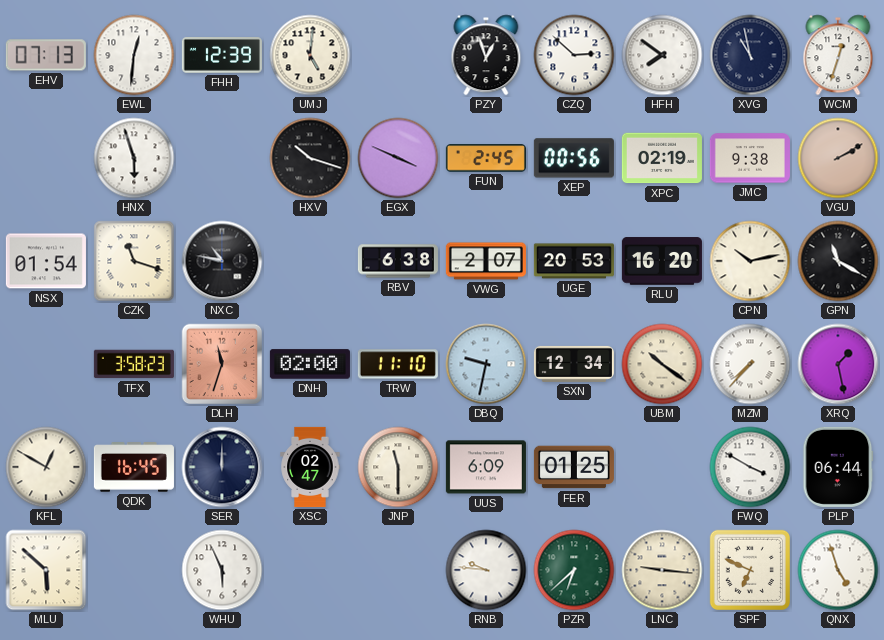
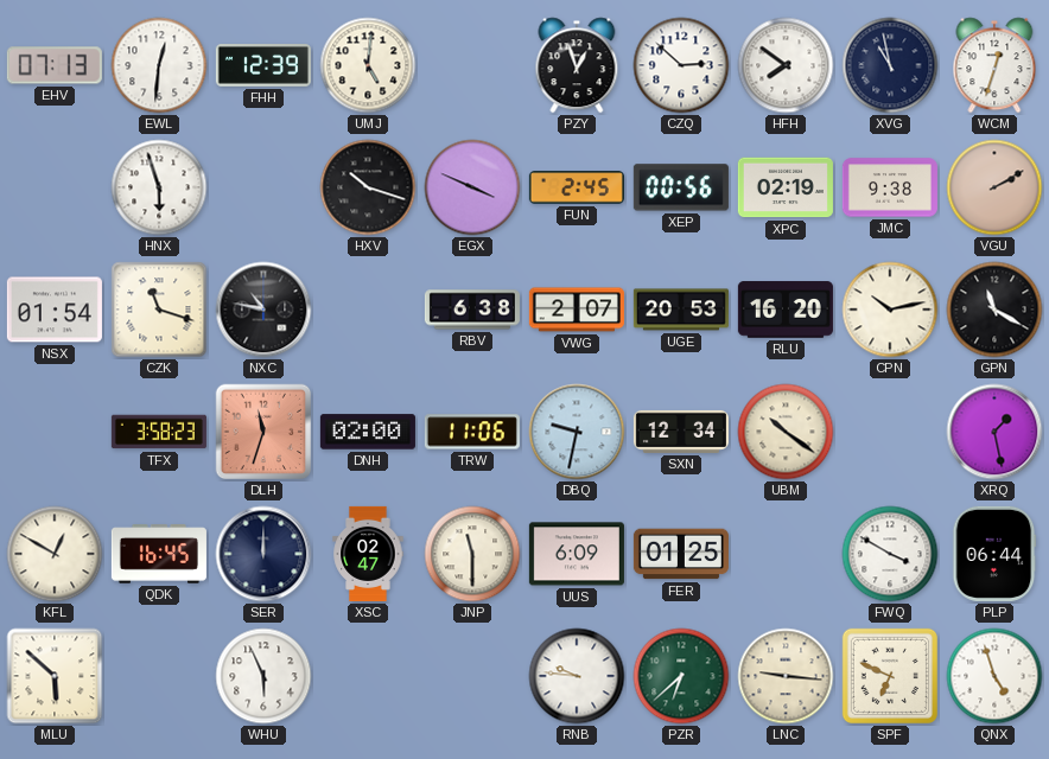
TRW: 11:10 -> 11:06
MZM: 7:37 -> none
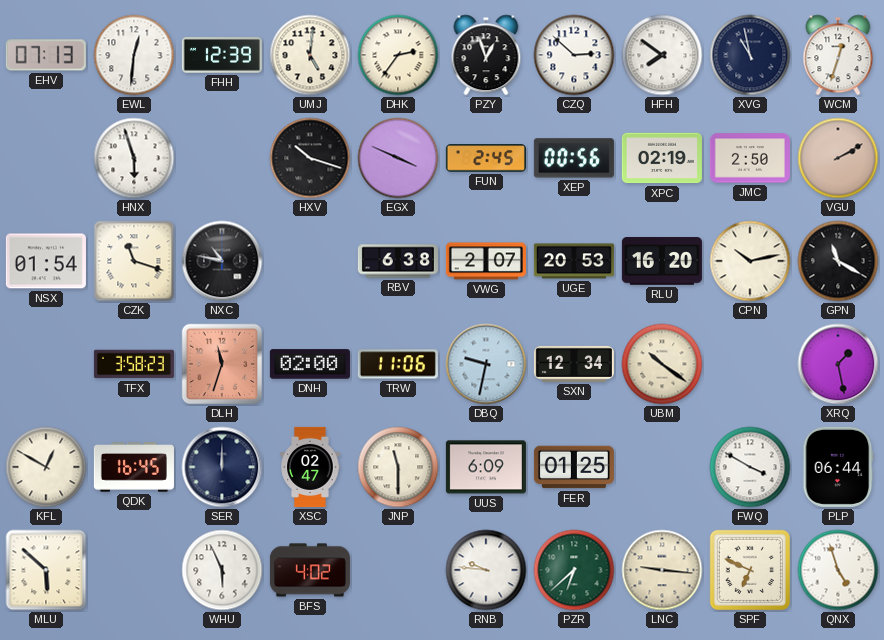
DHK: none -> 2:36
JMC: 9:38 -> 2:50
BFS: none -> 4:02
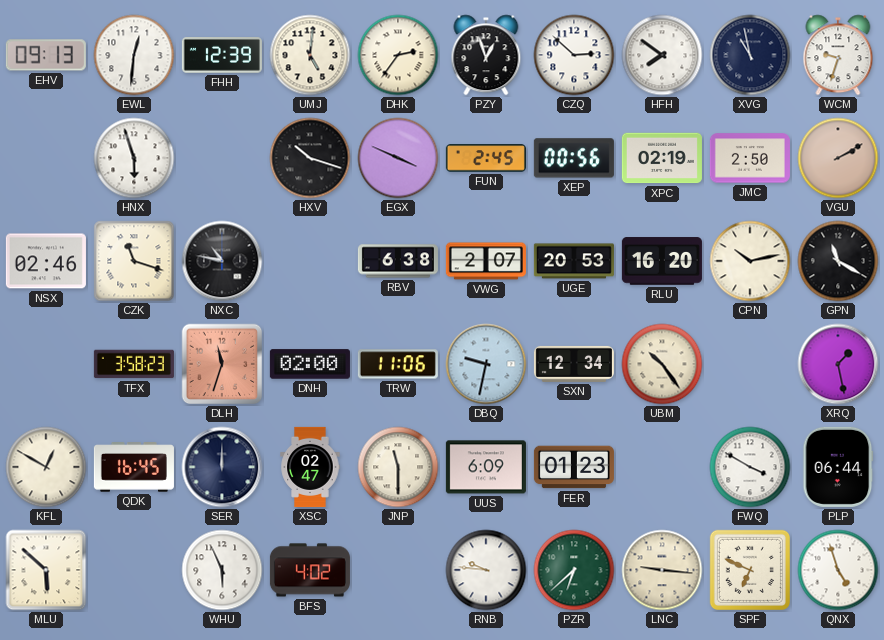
EHV: 07:13 -> 09:13
WCM: 12:33 -> 9:33
NSX: 01:54 -> 02:46
UBM: 10:21 -> 10:24
FER: 01:25 -> 01:23
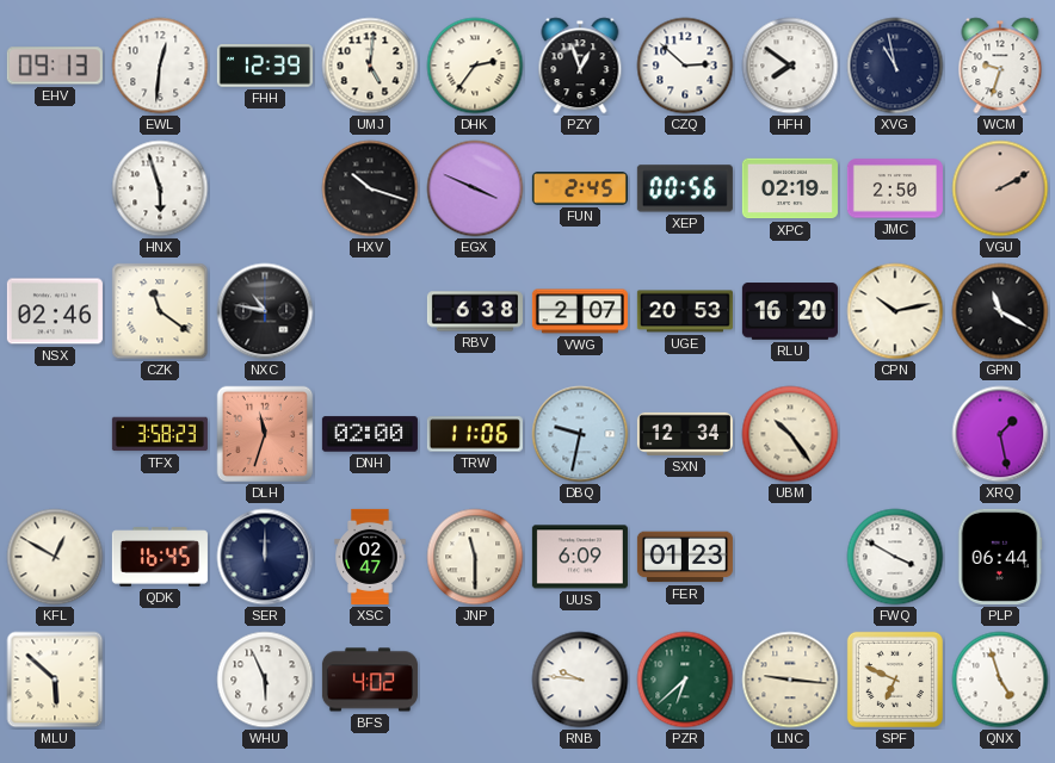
CZK: 11:18 -> 11:21
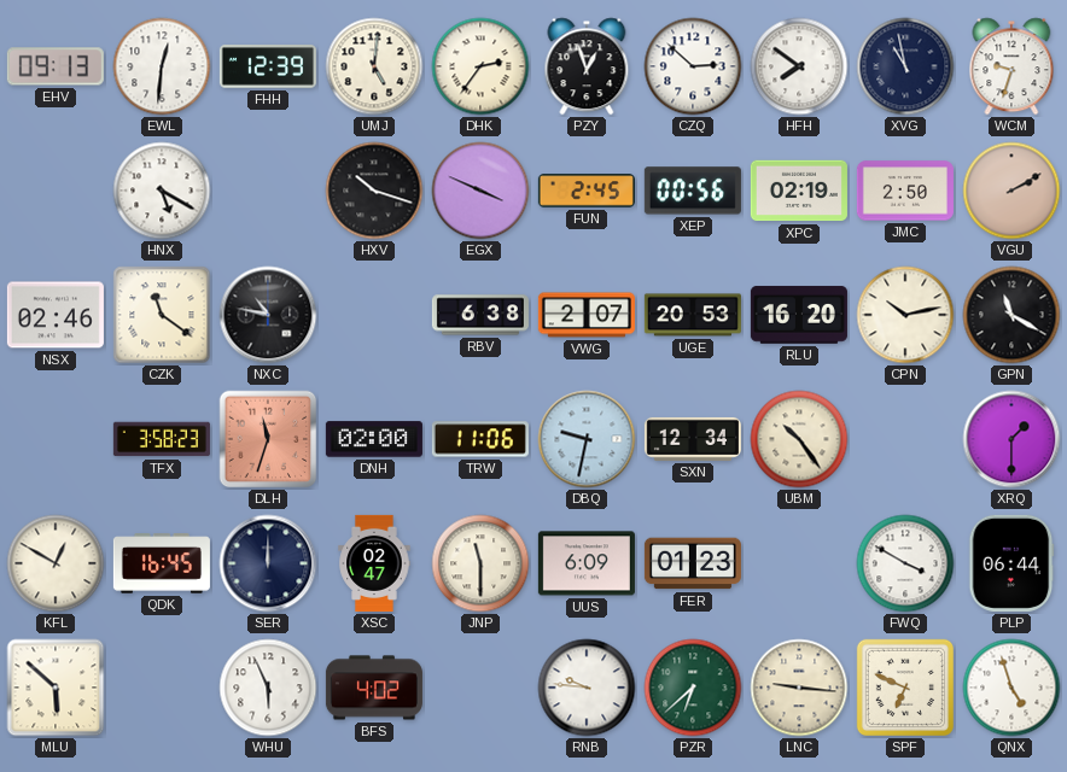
HNX: 5:57 -> 5:20
XRQ: 1:28 -> 1:30
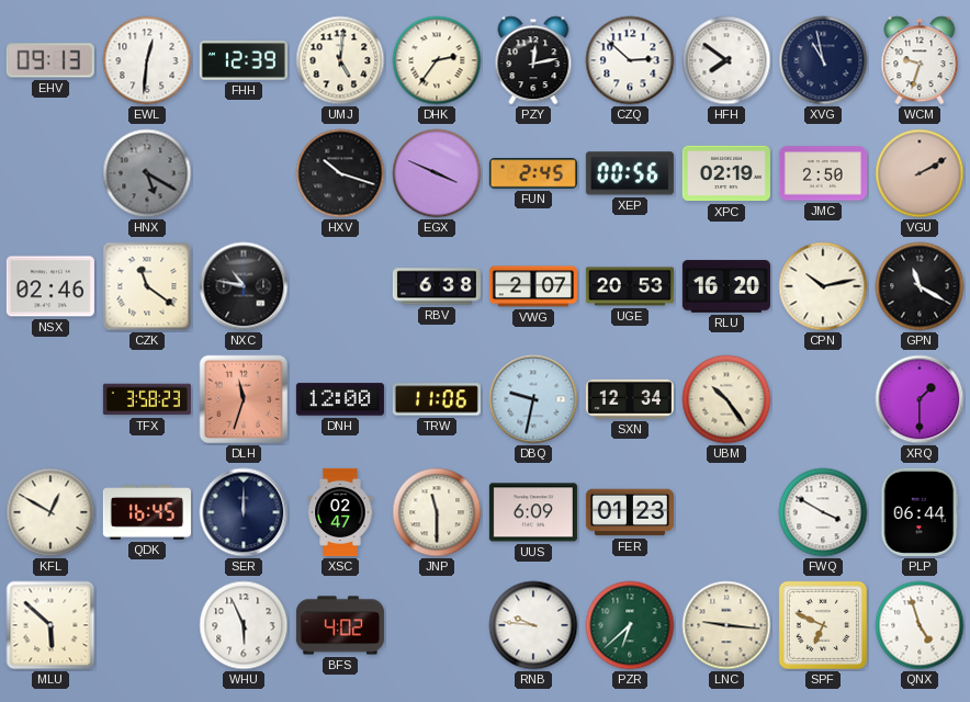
PZY: 12:57 -> 12:13
HNX dial: white -> grey
DNH: 02:00 -> 12:00
